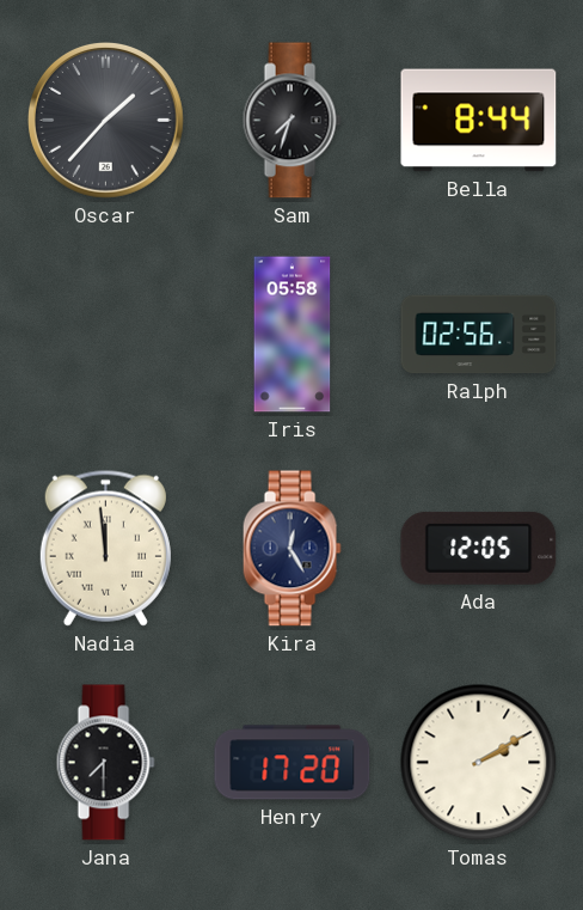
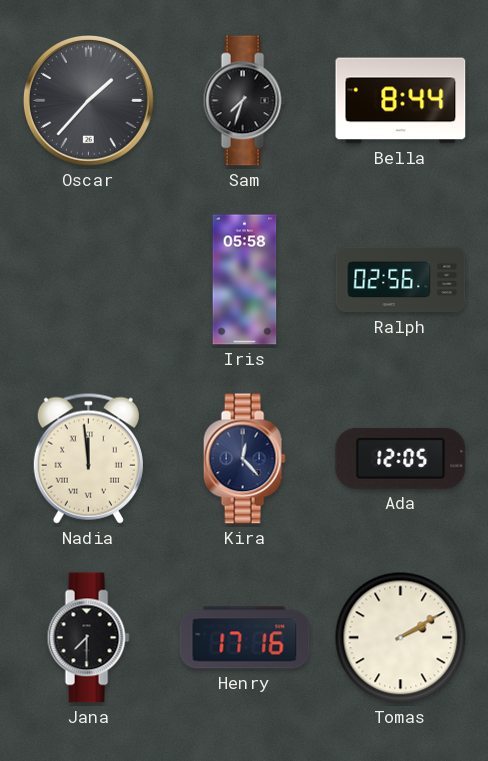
Kira: 12:25 -> 12:23
Henry: 17:20 -> 17:16
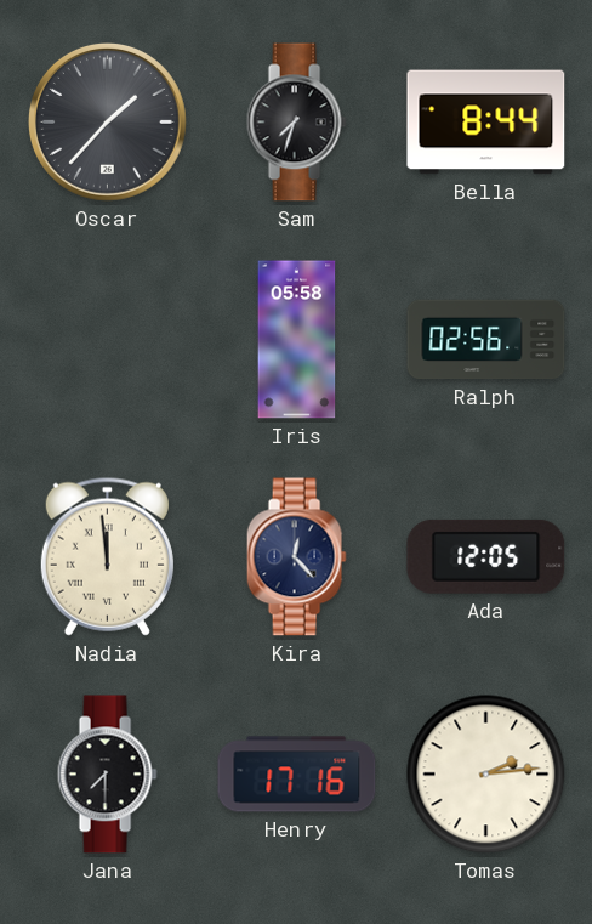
Tomas: 2:10 -> 2:14
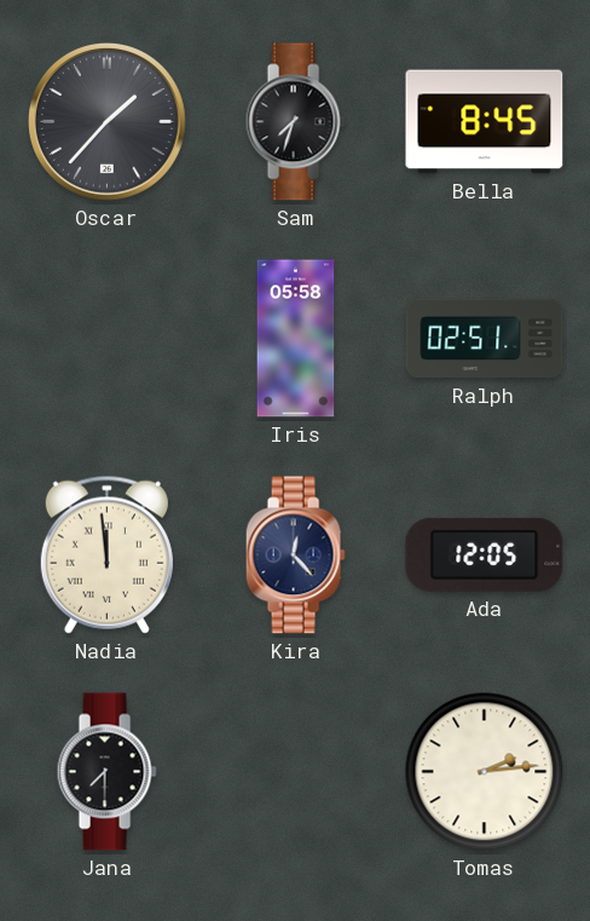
Bella: 8:44 -> 8:45
Ralph: 02:56 -> 02:51
Henry: 17:16 -> none
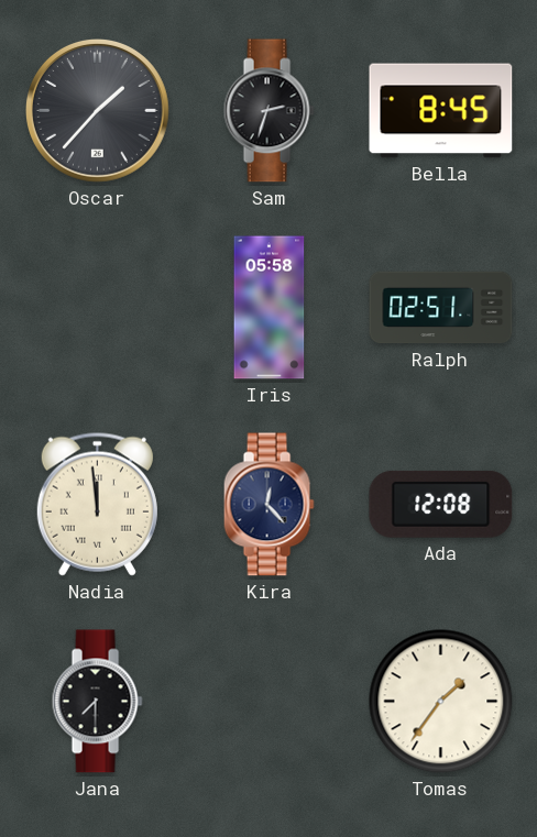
Sam: 7:33 -> 2:33
Ada: 12:05 -> 12:08
Tomas: 2:14 -> 1:36
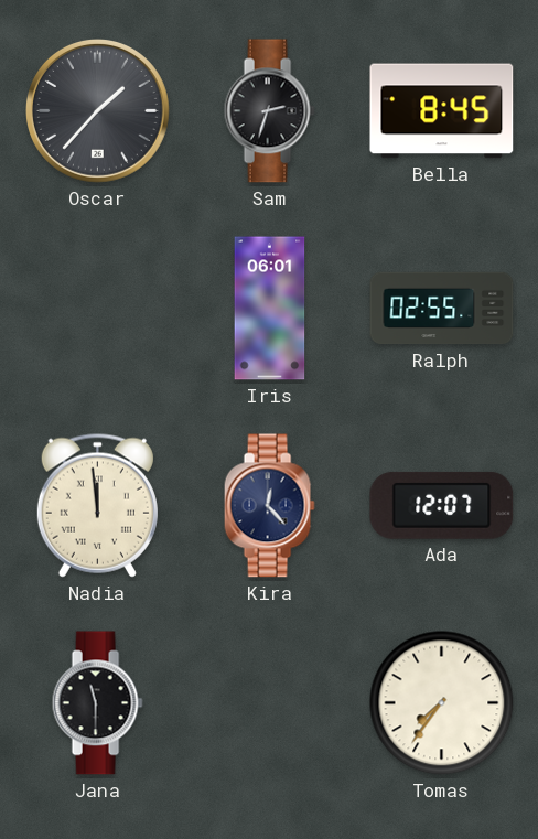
Iris: 05:58 -> 06:01
Ralph: 02:51 -> 02:55
Ada: 12:08 -> 12:07
Jana: 7:30 -> 11:30
Tomas: 1:36 -> 7:36
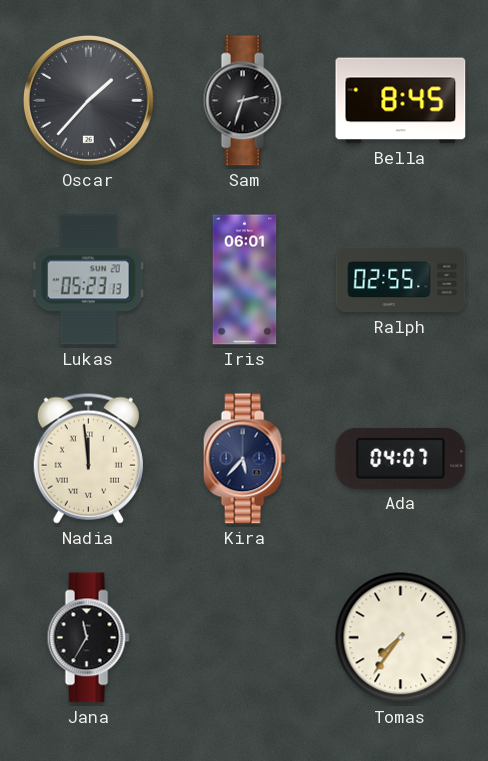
Lukas: none -> 05:23
Kira: 12:23 -> 5:37
Ada: 12:07 -> 04:07
Jana: 11:30 -> 11:35
